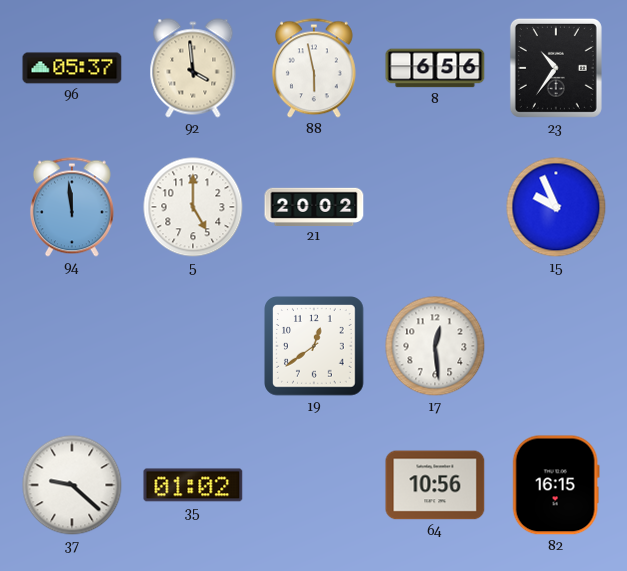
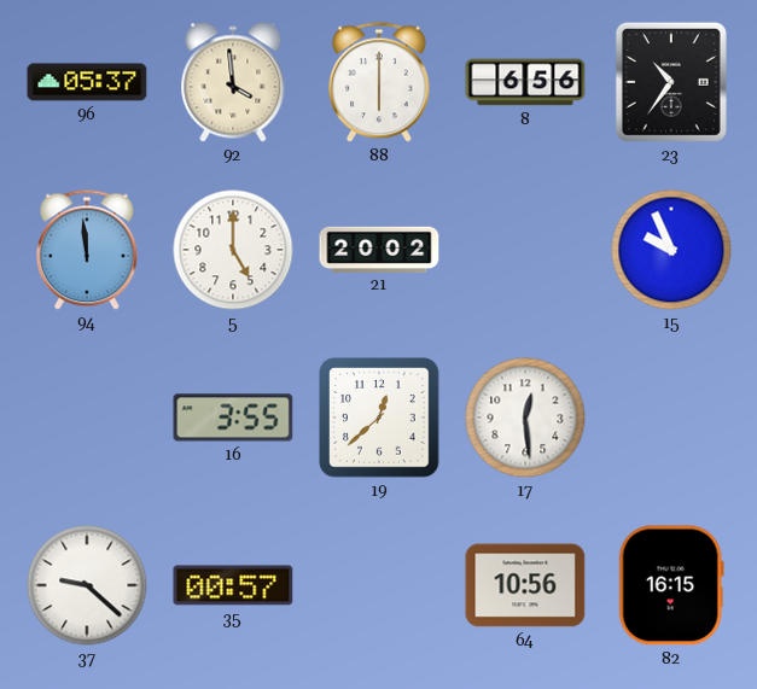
88: 5:58 -> 6:00
16: none -> 3:55
19: 12:39 -> 12:38
35: 01:02 -> 00:57
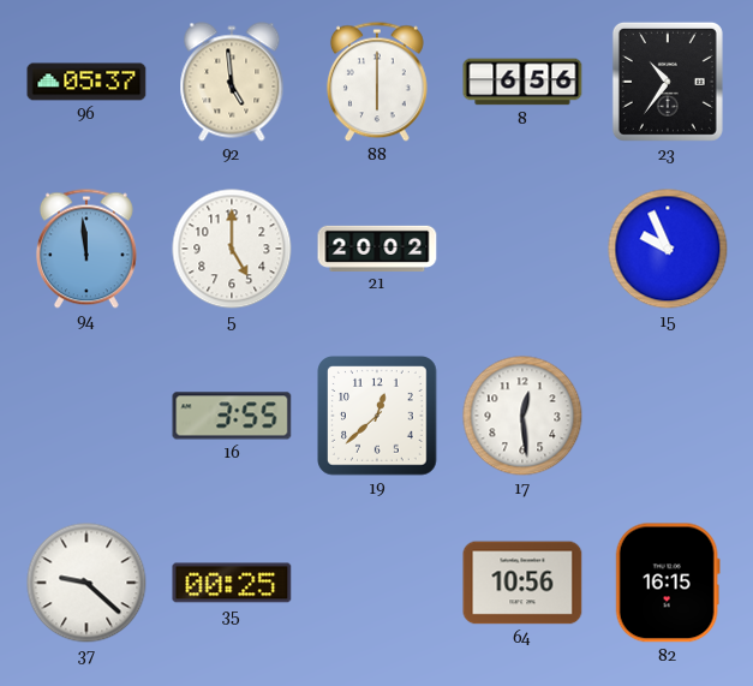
92: 3:59 -> 4:59
35: 00:57 -> 00:25
